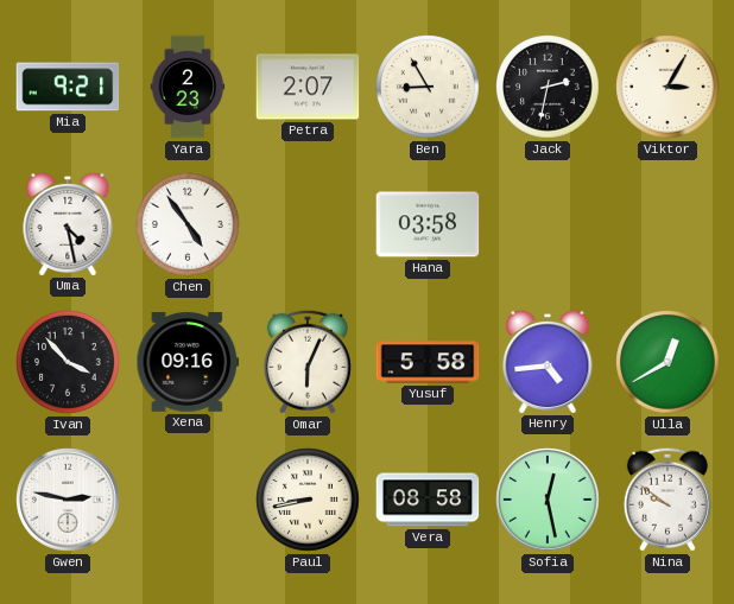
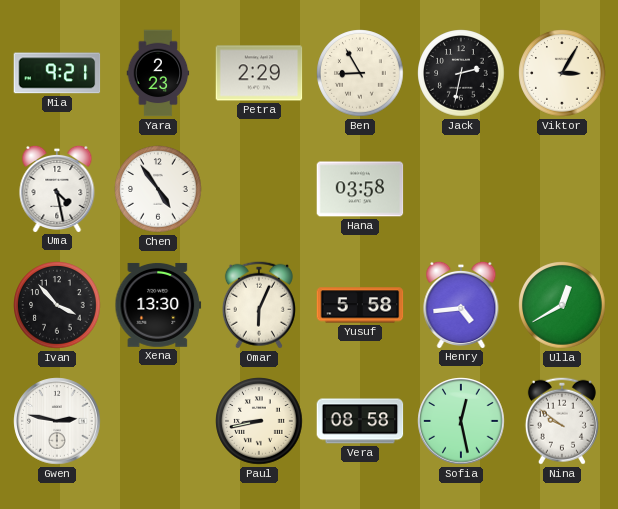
Petra: 2:07 -> 2:29
Xena: 09:16 -> 13:30
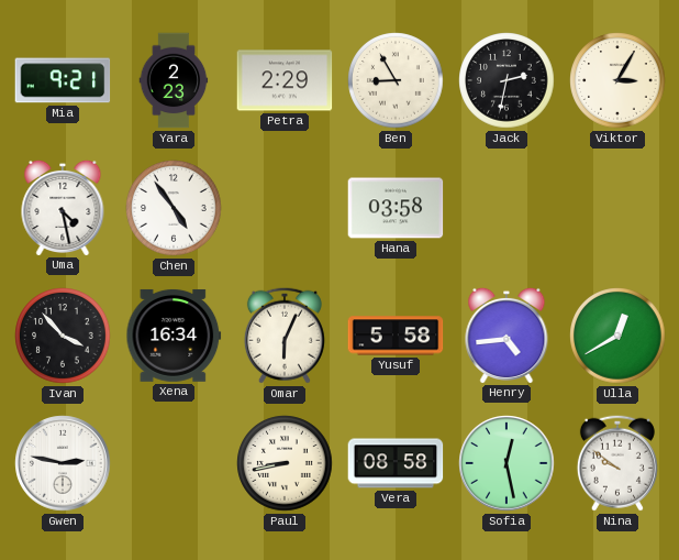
Xena: 13:30 -> 16:34
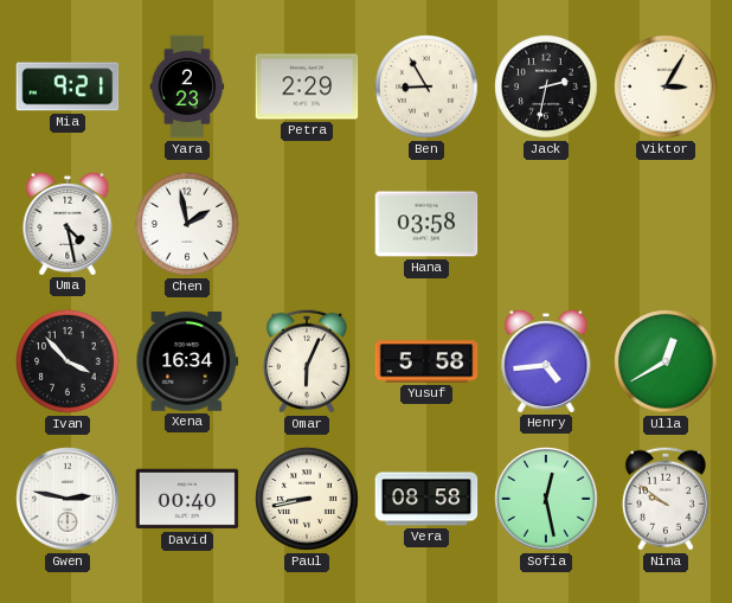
Chen: 4:54 -> 1:58
David: none -> 00:40
